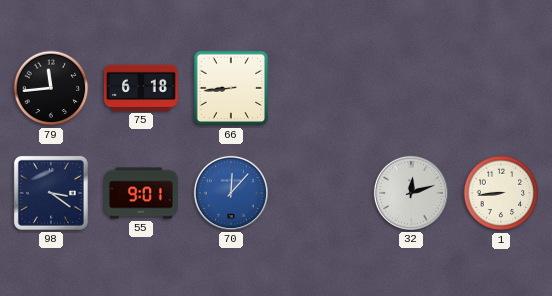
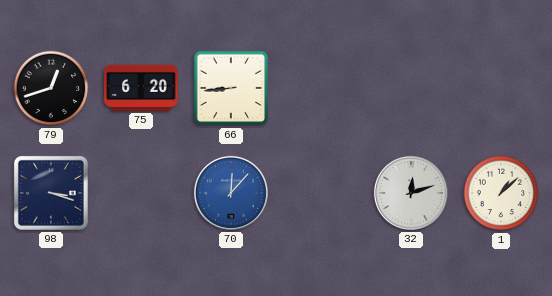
79: 11:44 -> 12:42
75: 6:18 -> 6:20
98: 3:21 -> 3:18
55: 9:01 -> none
1: 8:44 -> 1:08
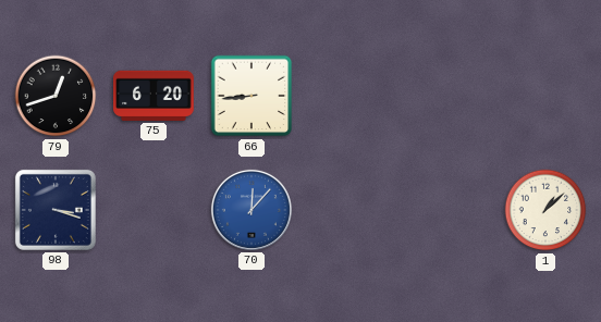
32: 12:12 -> none
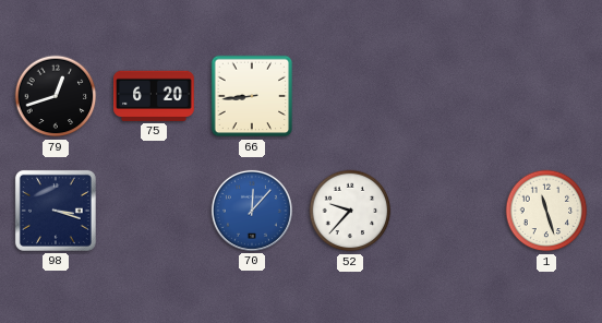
52: none -> 9:37
1: 1:08 -> 11:27
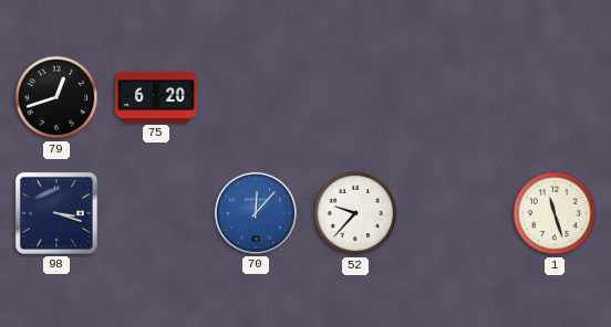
66: 8:44 -> none
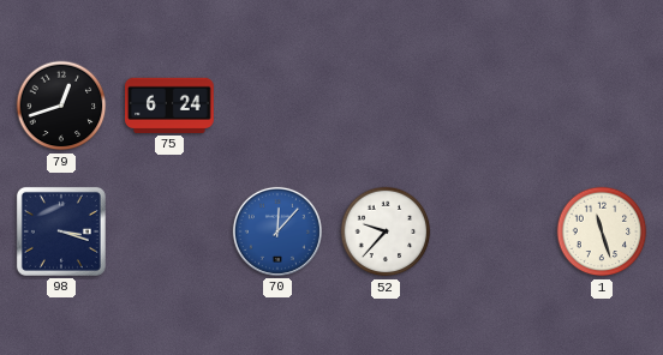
75: 6:20 -> 6:24
